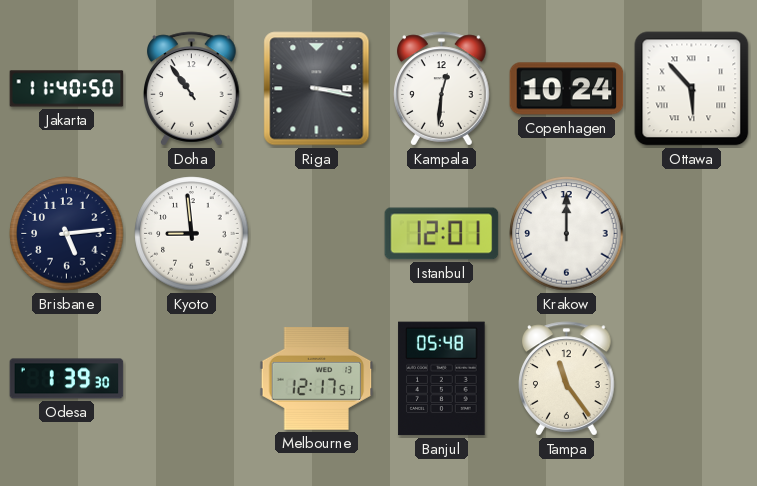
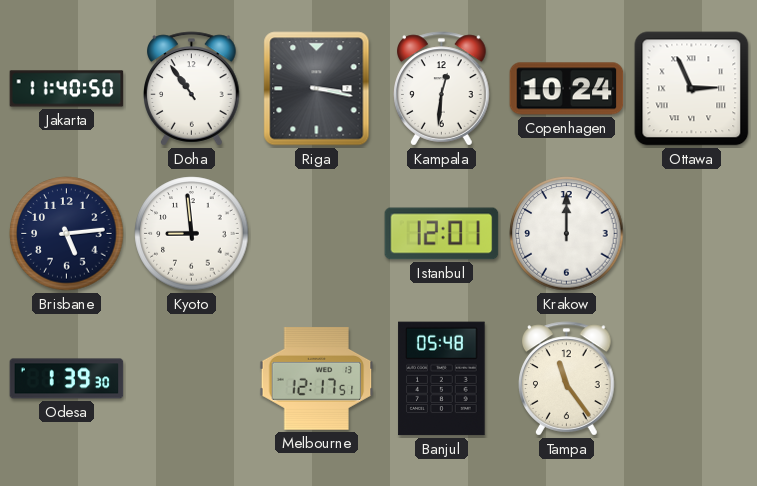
Ottawa: 5:53 -> 2:56
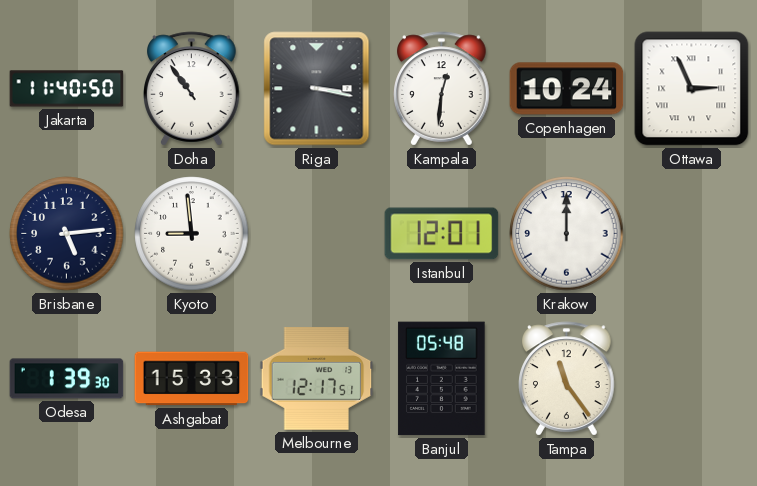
Ashgabat: none -> 15:33
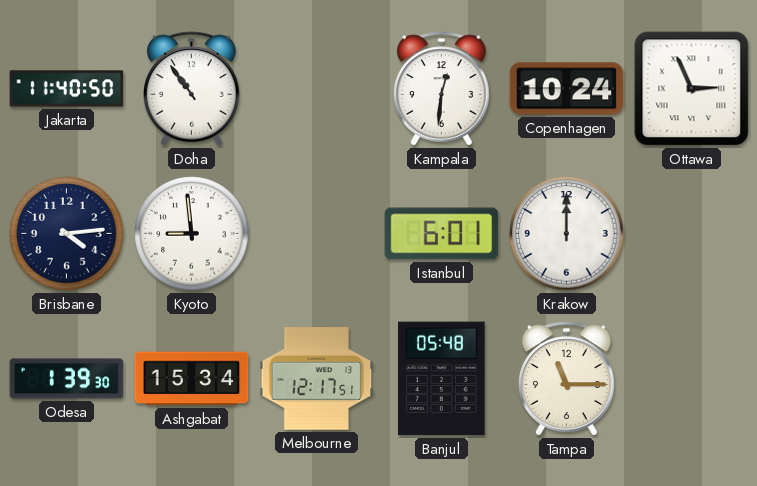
Riga: 3:17 -> none
Brisbane: 5:14 -> 4:14
Istanbul: 12:01 -> 6:01
Ashgabat: 15:33 -> 15:34
Tampa: 11:24 -> 11:15
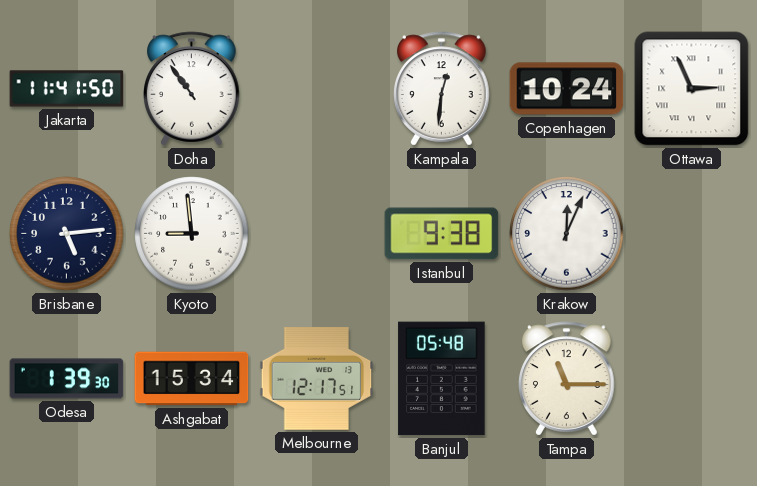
Jakarta: 11:40 -> 11:41
Brisbane: 4:14 -> 5:14
Istanbul: 6:01 -> 9:38
Krakow: 12:00 -> 12:04
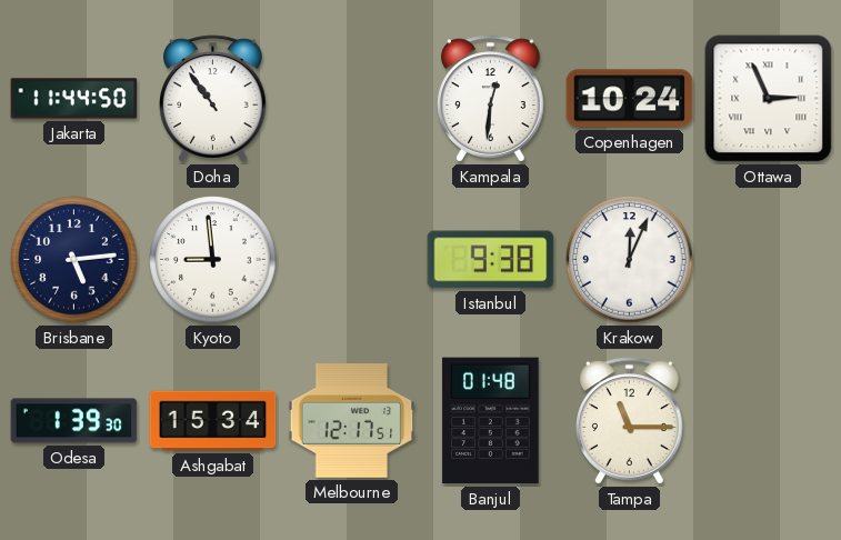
Jakarta: 11:41 -> 11:44
Banjul: 05:48 -> 01:48
